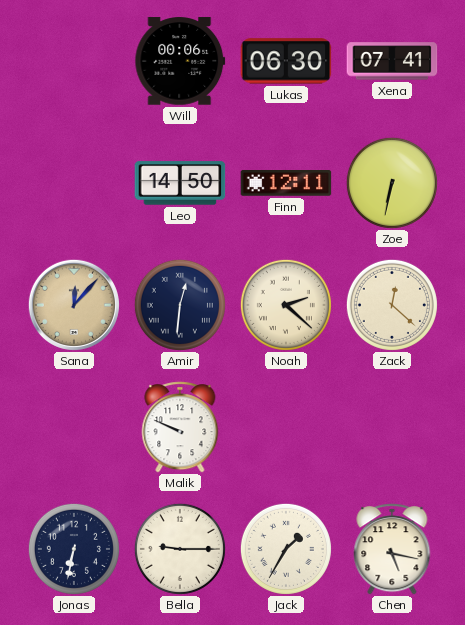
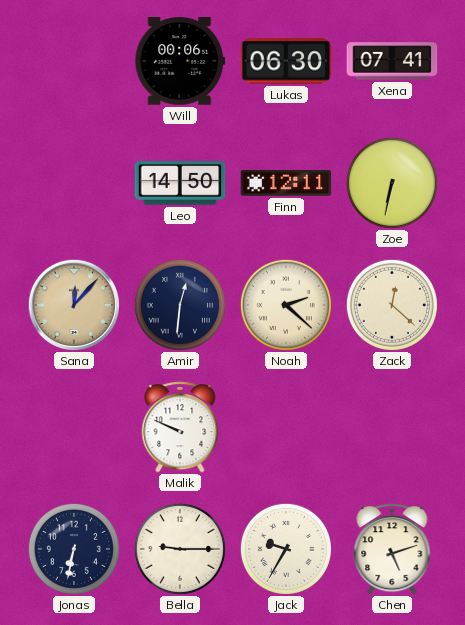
Jack: 1:35 -> 9:35
Chen: 5:17 -> 5:12
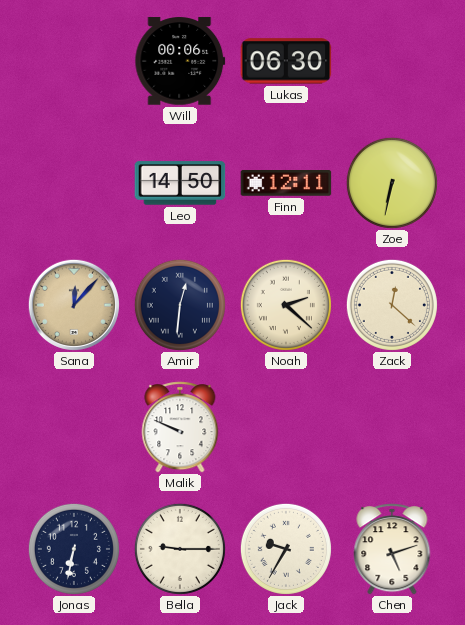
Xena: 07:41 -> none
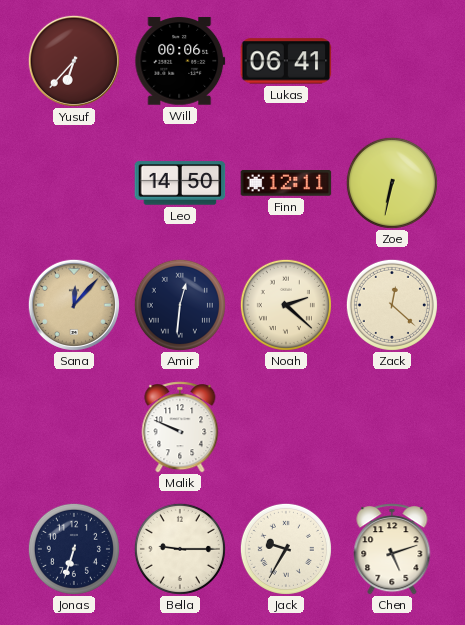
Yusuf: none -> 6:37
Lukas: 06:30 -> 06:41
Jonas: 6:32 -> 6:33
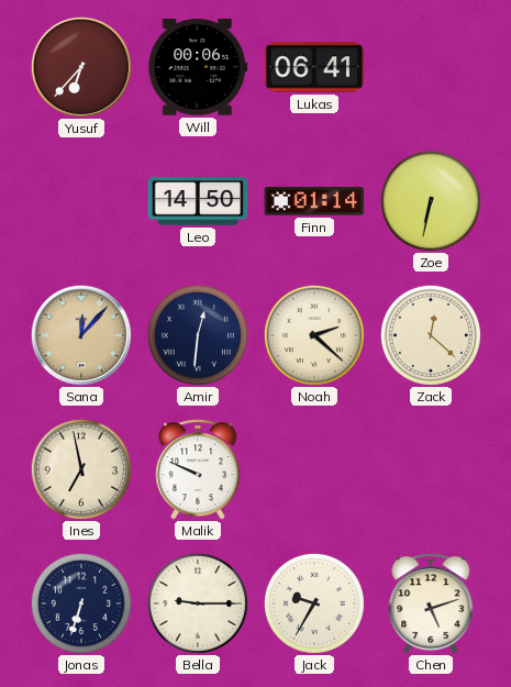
Finn: 12:11 -> 01:14
Ines: none -> 6:58
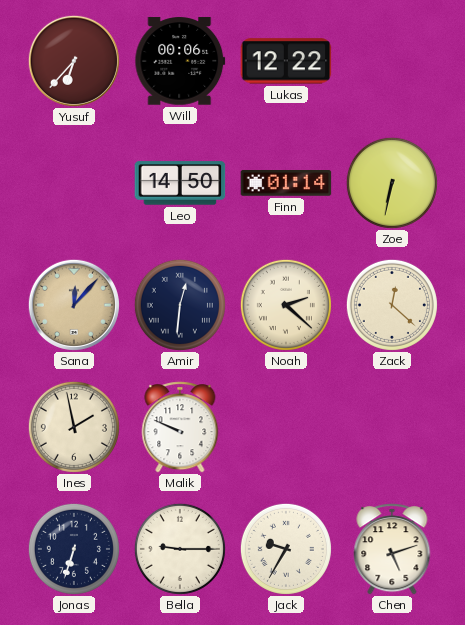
Lukas: 06:41 -> 12:22
Ines: 6:58 -> 1:58
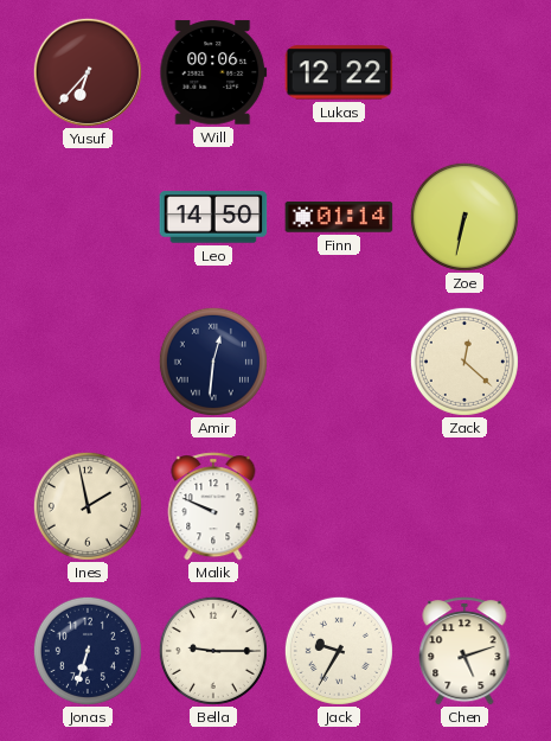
Sana: 12:07 -> none
Noah: 2:22 -> none
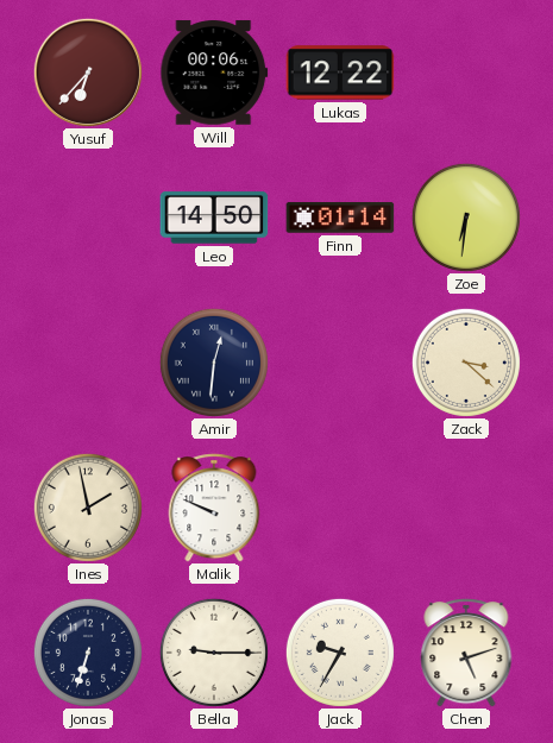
Zoe: 6:32 -> 6:31
Zack: 12:22 -> 3:22
